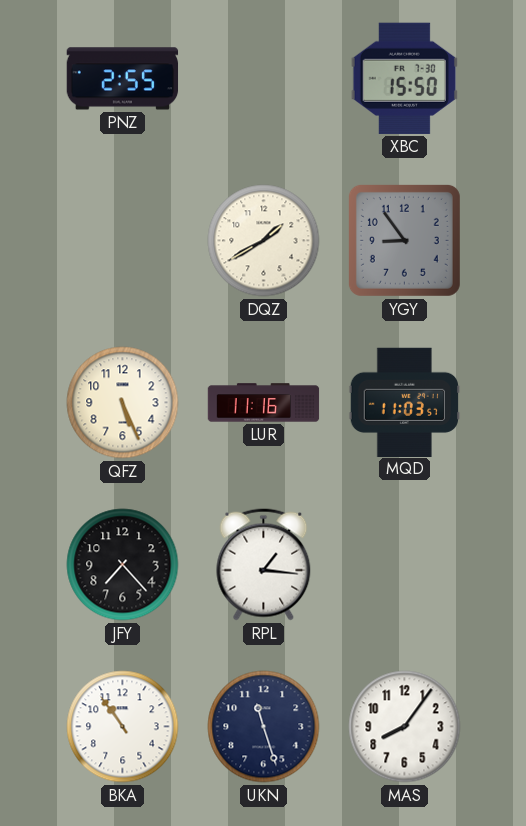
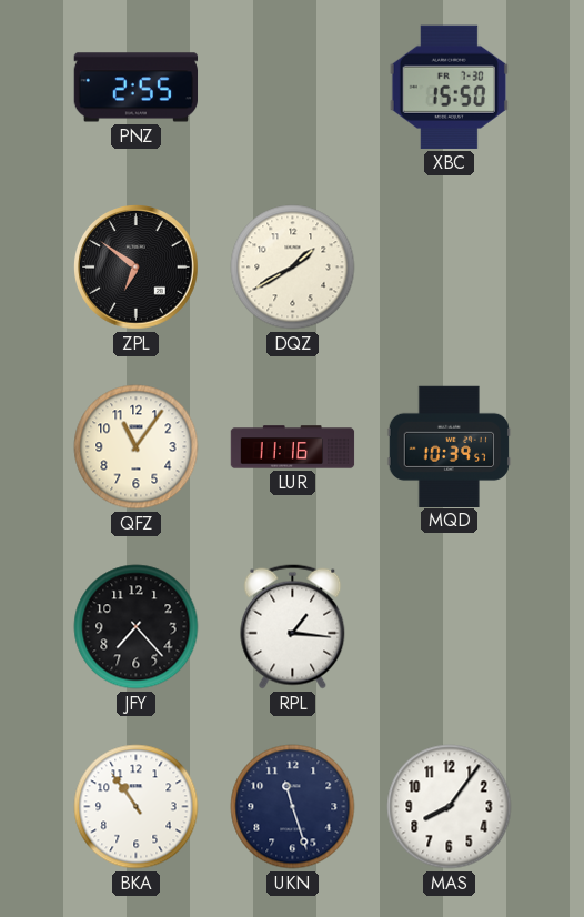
ZPL: none -> 6:51
YGY: 8:54 -> none
QFZ: 5:26 -> 11:06
MQD: 11:03 -> 10:39
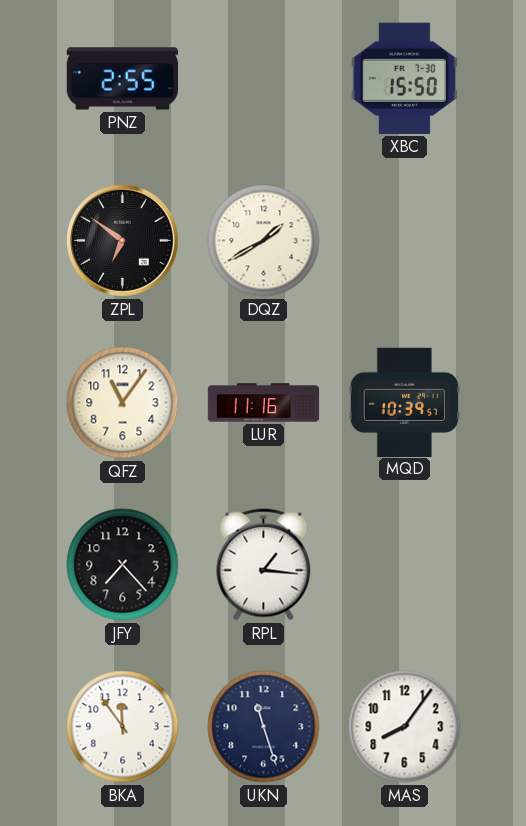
BKA: 10:54 -> 11:54
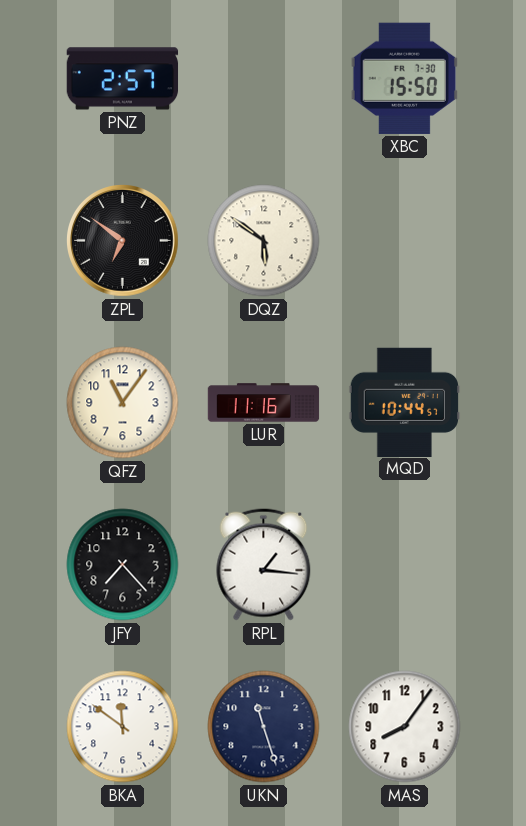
PNZ: 2:55 -> 2:57
DQZ: 1:40 -> 5:51
MQD: 10:39 -> 10:44
BKA: 11:54 -> 11:51
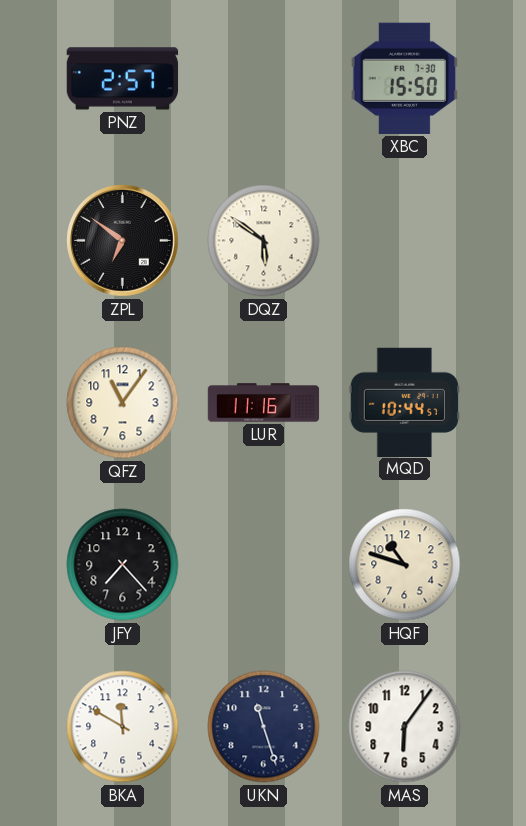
RPL: 1:16 -> none
HQF: none -> 10:48
BKA: 11:51 -> 11:50
MAS: 8:06 -> 6:06
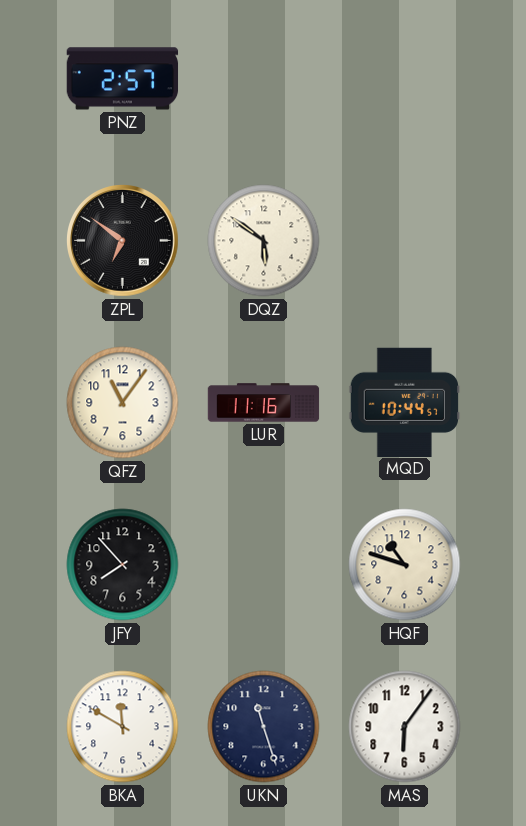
XBC: 15:50 -> none
JFY: 7:23 -> 7:53
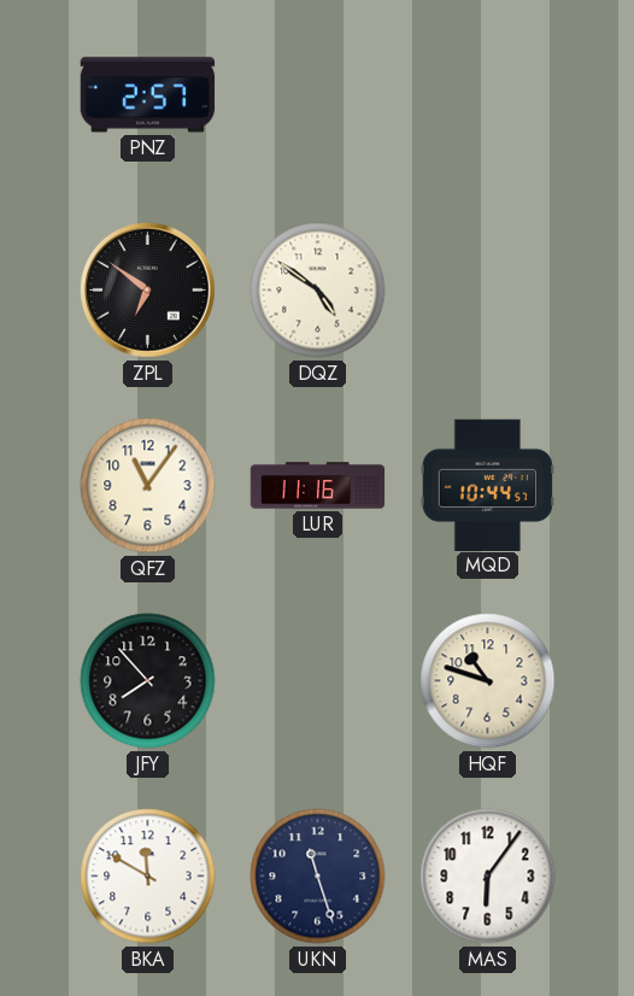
DQZ: 5:51 -> 4:51
